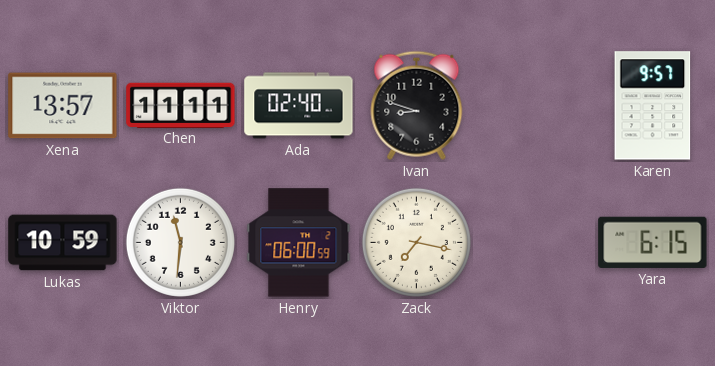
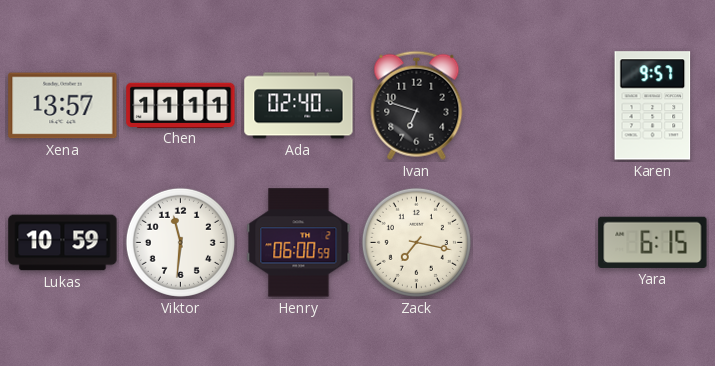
Ivan: 8:48 -> 6:48
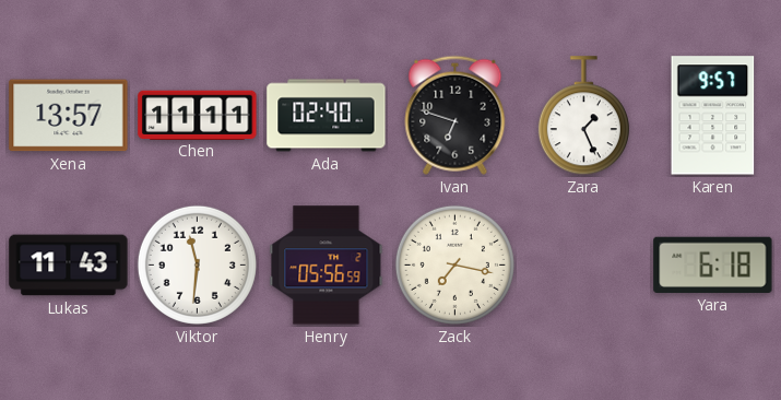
Zara: none -> 1:26
Lukas: 10:59 -> 11:43
Henry: 06:00 -> 05:56
Yara: 6:15 -> 6:18
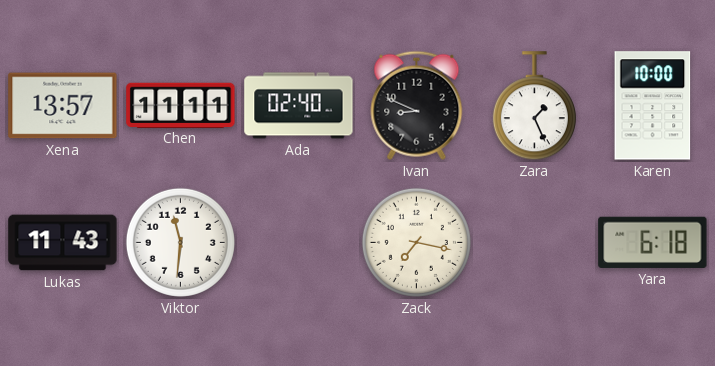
Ivan: 6:48 -> 8:49
Karen: 9:57 -> 10:00
Henry: 05:56 -> none
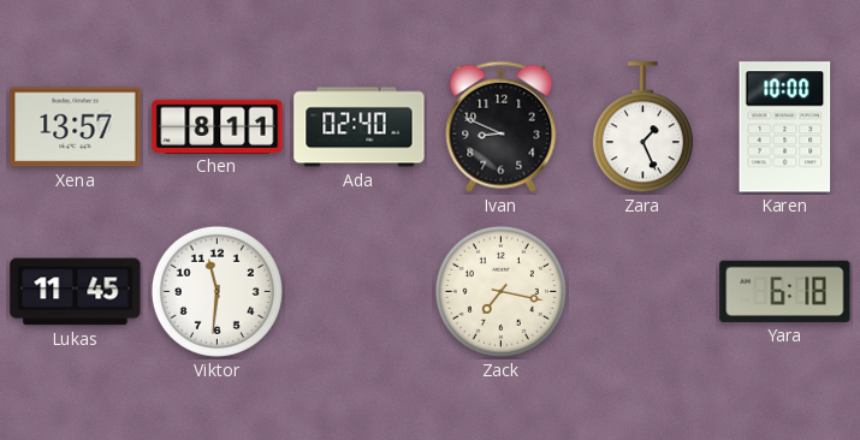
Chen: 11:11 -> 8:11
Lukas: 11:43 -> 11:45
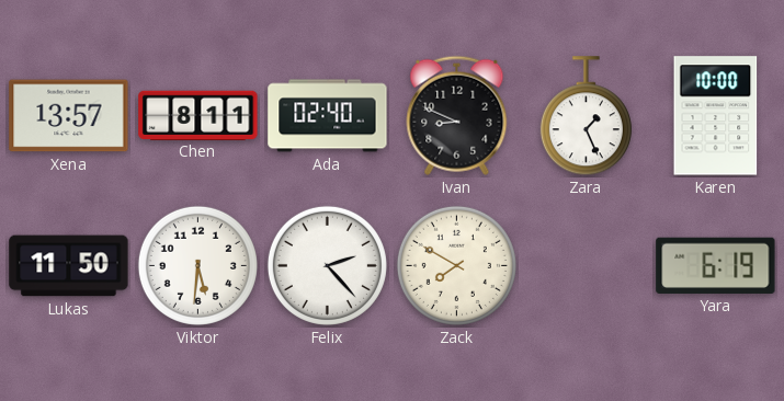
Lukas: 11:45 -> 11:50
Viktor: 11:31 -> 5:31
Felix: none -> 2:23
Zack: 7:17 -> 7:50
Yara: 6:18 -> 6:19
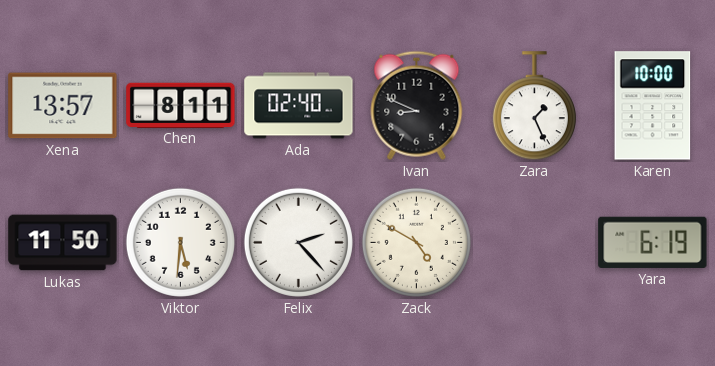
Zack: 7:50 -> 4:50
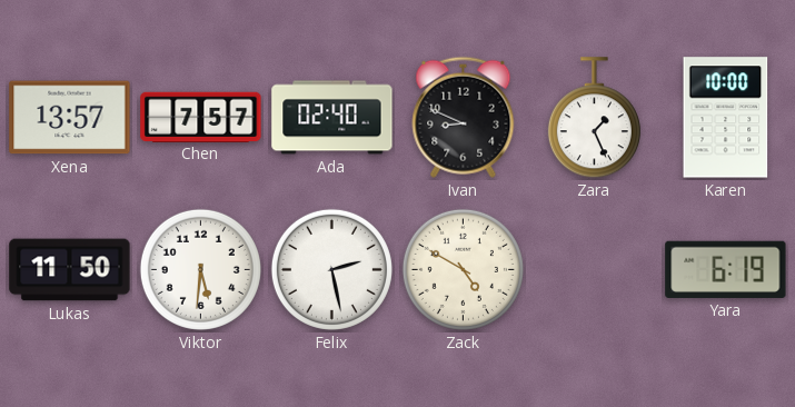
Chen: 8:11 -> 7:57
Felix: 2:23 -> 2:28
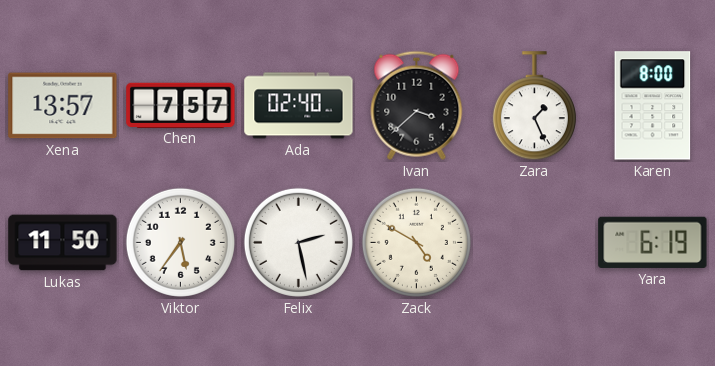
Ivan: 8:49 -> 3:38
Karen: 10:00 -> 8:00
Viktor: 5:31 -> 5:36
